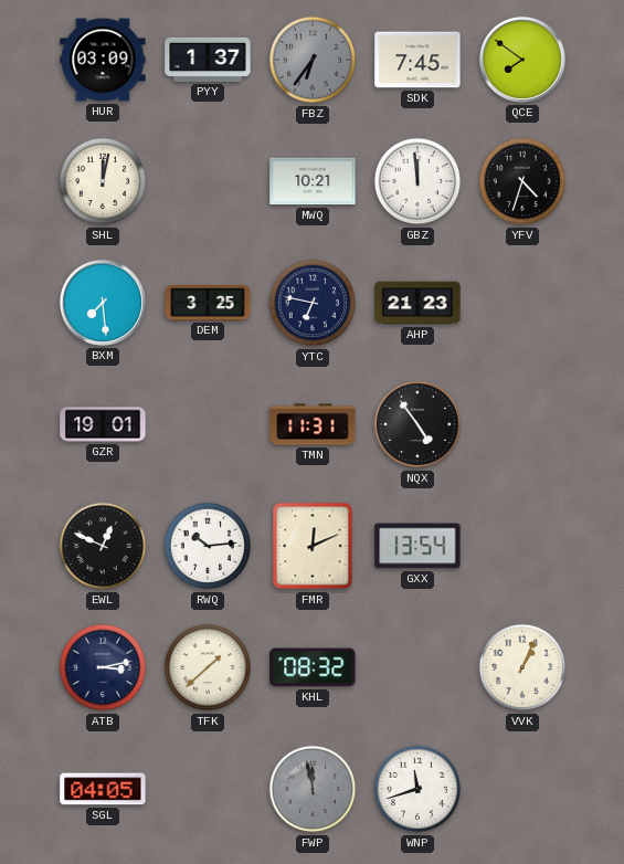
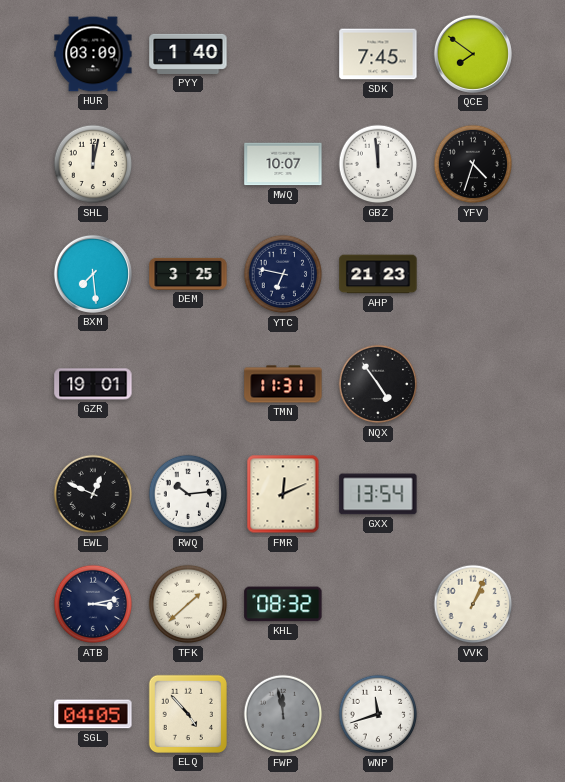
PYY: 1:37 -> 1:40
FBZ: 6:36 -> none
MWQ: 10:21 -> 10:07
ELQ: none -> 4:53
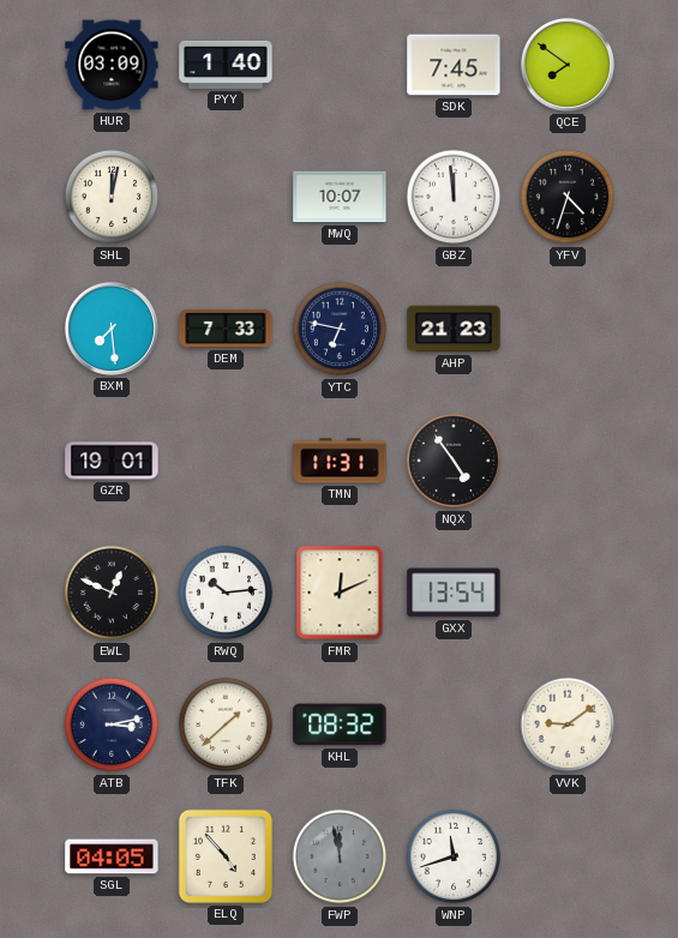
DEM: 3:25 -> 7:33
VVK: 1:04 -> 9:09
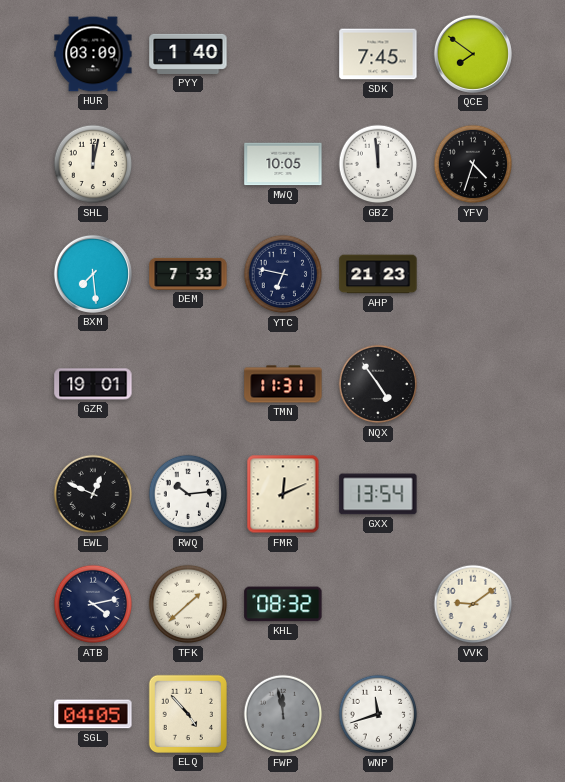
MWQ: 10:07 -> 10:05
ATB: 3:13 -> 4:13
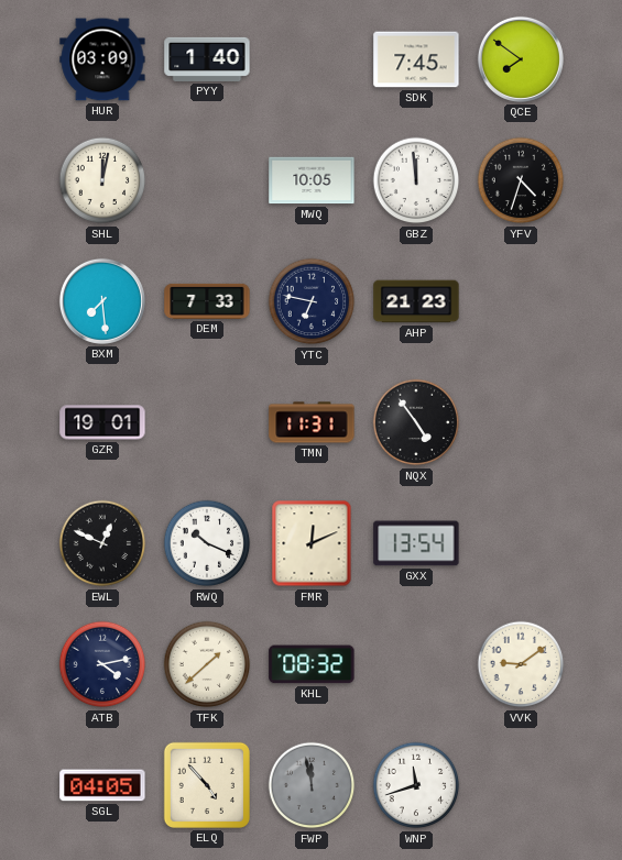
RWQ: 10:14 -> 10:19
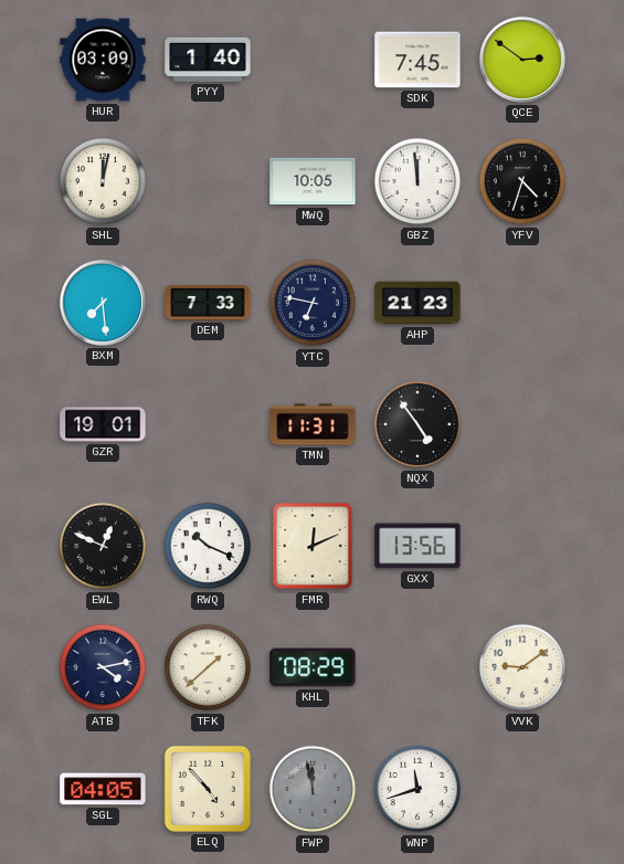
QCE: 7:51 -> 2:51
GXX: 13:54 -> 13:56
KHL: 08:32 -> 08:29
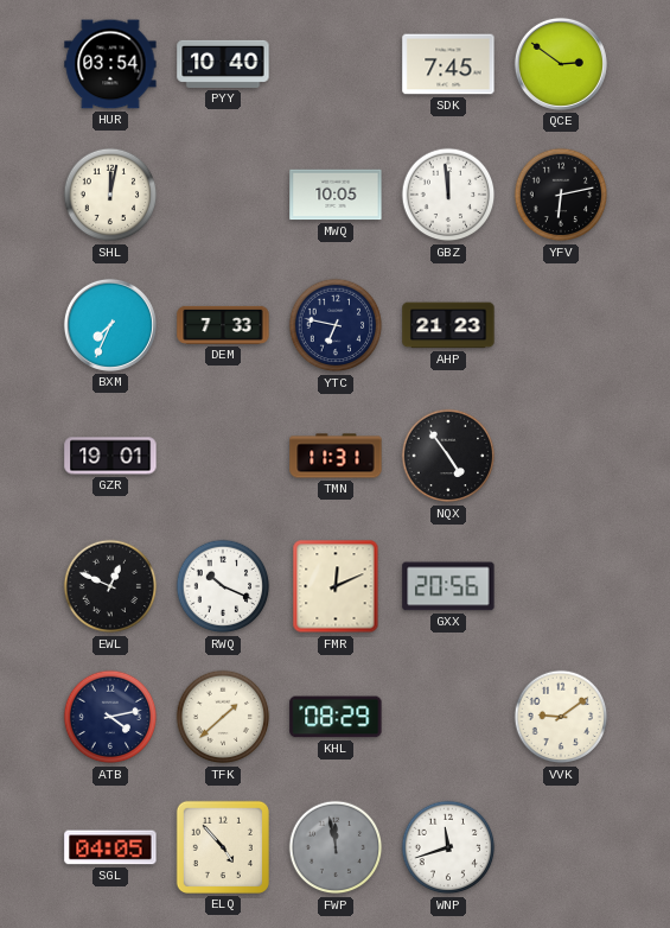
HUR: 03:09 -> 03:54
PYY: 1:40 -> 10:40
YFV: 4:33 -> 6:13
BXM: 7:29 -> 7:34
GXX: 13:56 -> 20:56
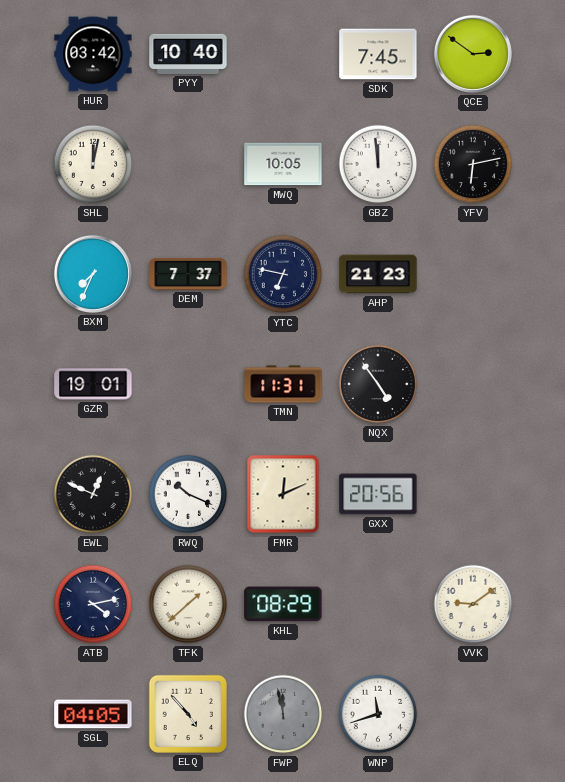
HUR: 03:54 -> 03:42
DEM: 7:33 -> 7:37
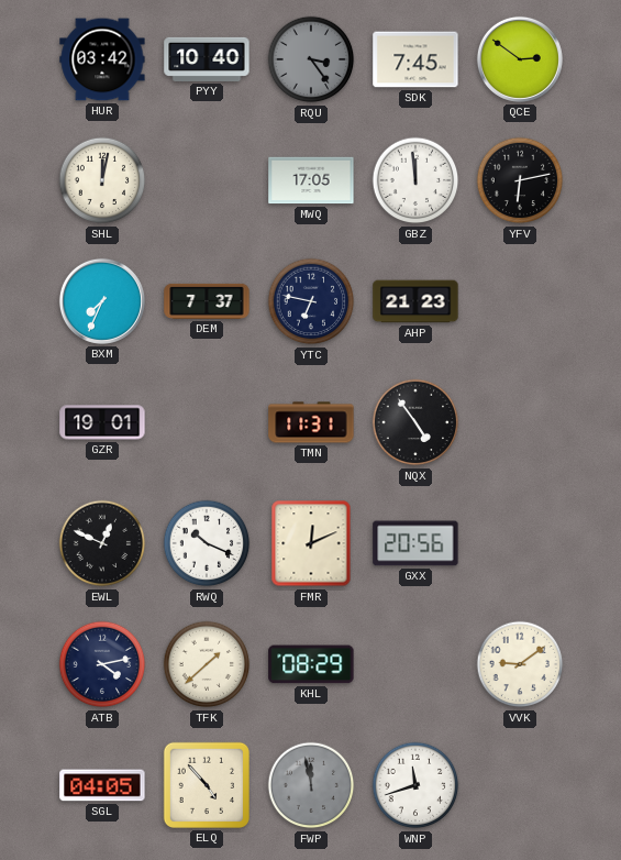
RQU: none -> 3:24
MWQ: 10:05 -> 17:05
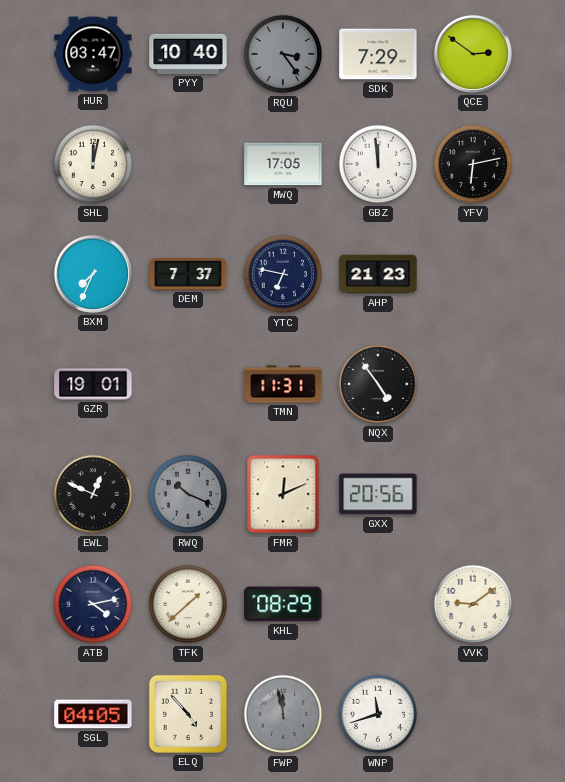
HUR: 03:42 -> 03:47
SDK: 7:45 -> 7:29
RWQ dial: white -> grey
